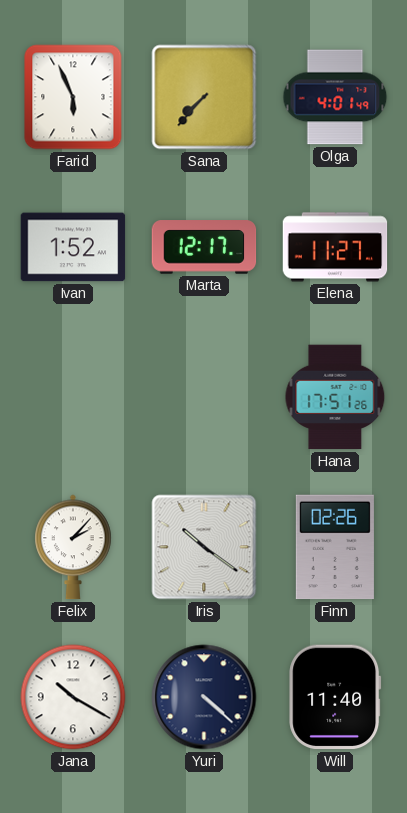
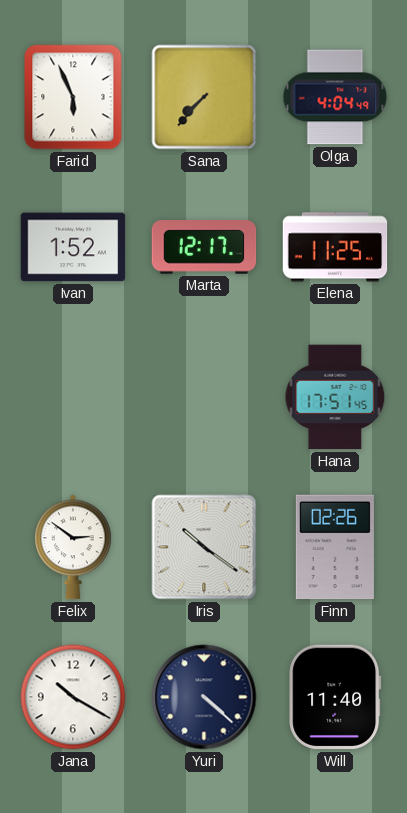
Olga: 4:01 -> 4:04
Elena: 11:27 -> 11:25
Hana: 17:51:26 -> 17:51:45
Felix: 2:07 -> 2:51
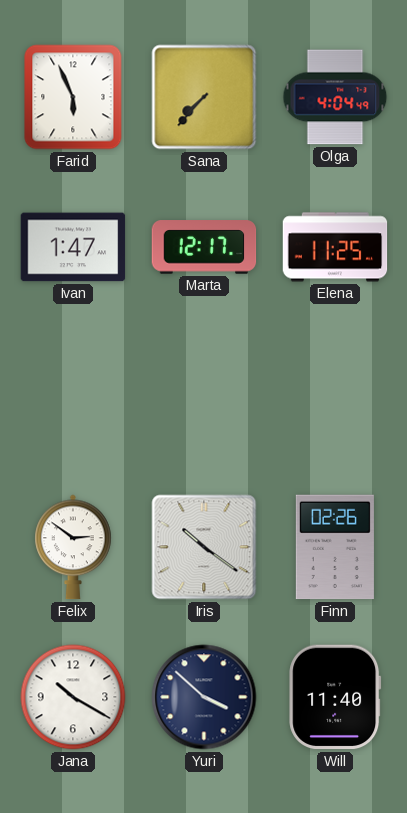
Ivan: 1:52 -> 1:47
Hana: 17:51 -> none
Yuri: 4:22 -> 3:52
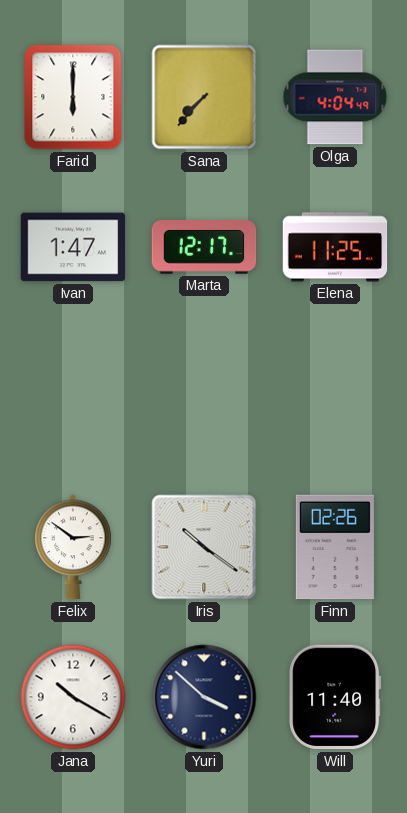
Farid: 5:56 -> 6:00
